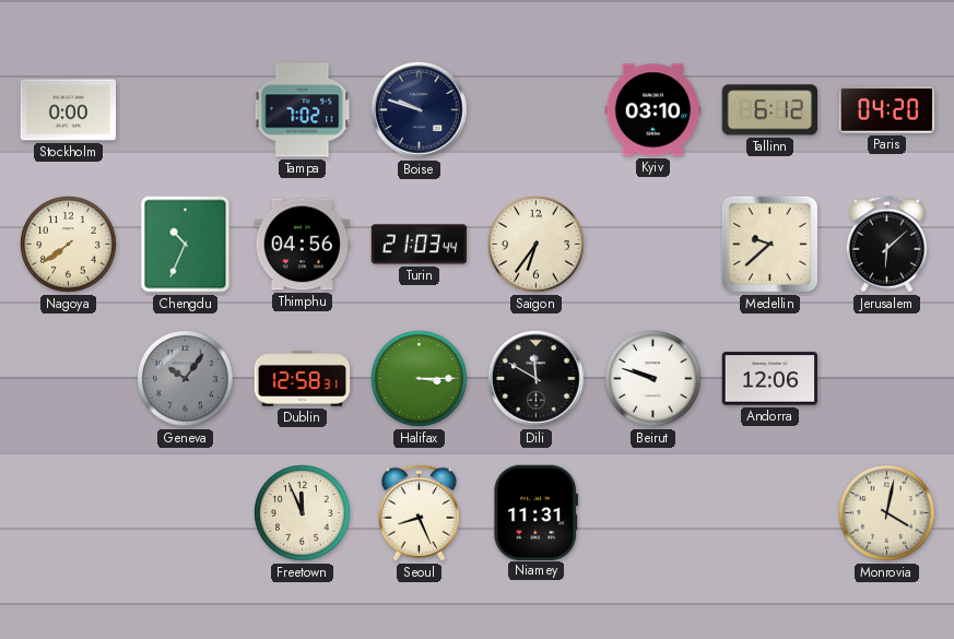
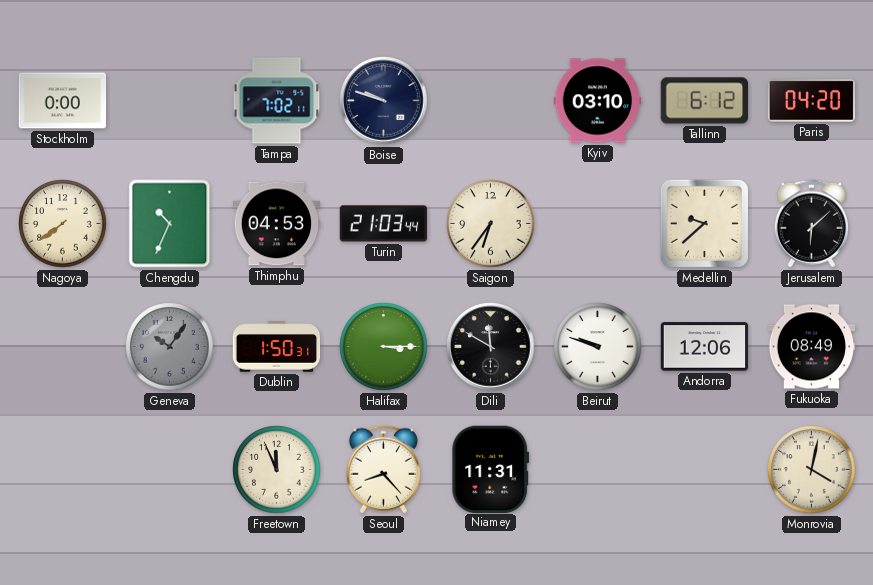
Thimphu: 04:56 -> 04:53
Dublin: 12:58 -> 1:50
Fukuoka: none -> 08:49
Seoul: 8:26 -> 8:23
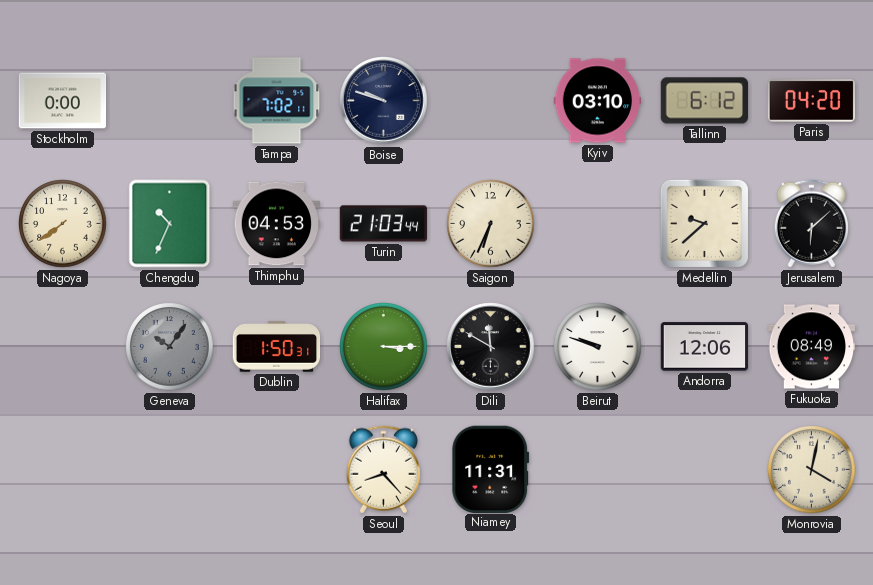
Saigon: 6:36 -> 6:34
Freetown: 11:56 -> none
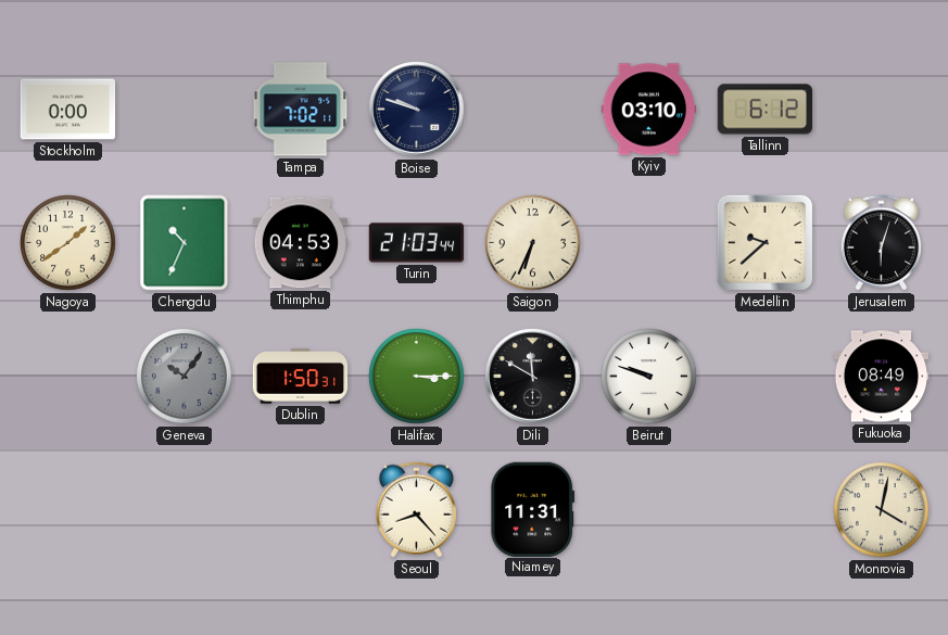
Paris: 04:20 -> none
Nagoya: 7:39 -> 1:39
Jerusalem: 6:08 -> 6:03
Andorra: 12:06 -> none
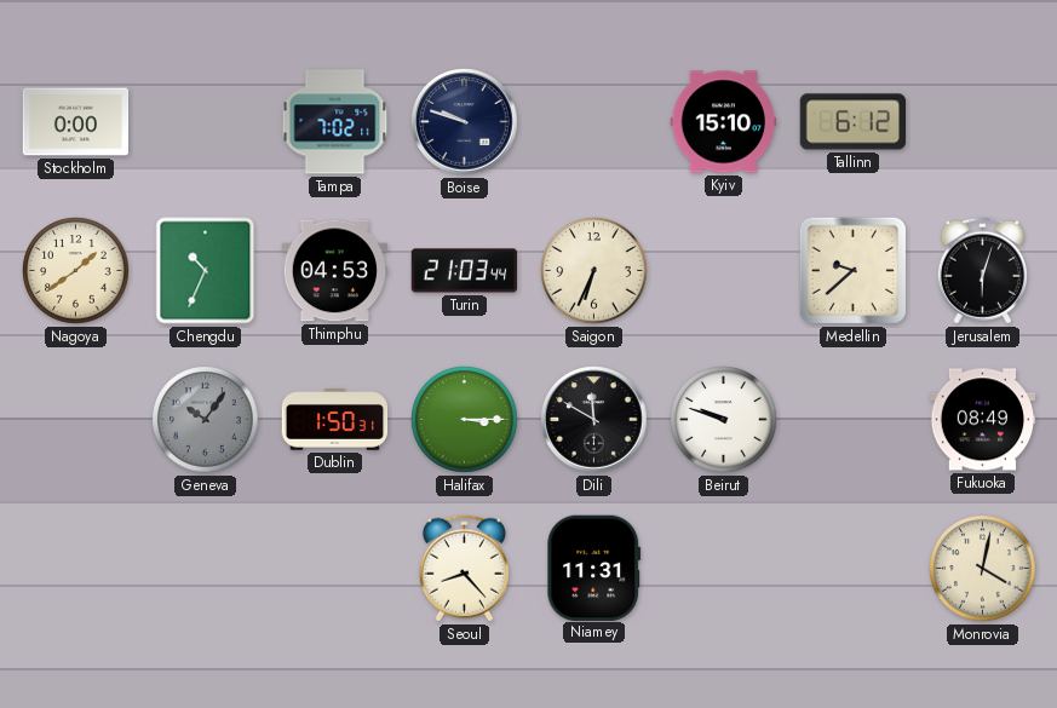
Kyiv: 03:10 -> 15:10
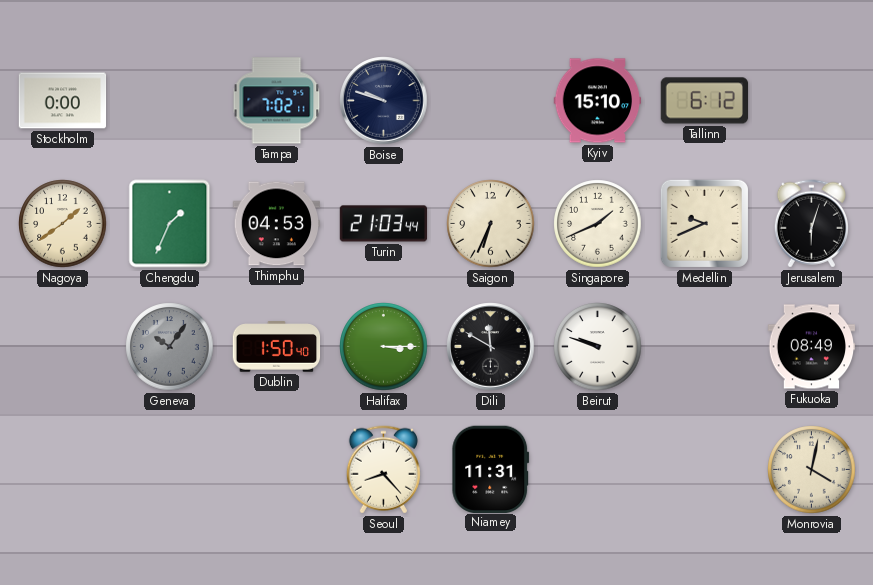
Chengdu: 10:34 -> 1:34
Singapore: none -> 1:41
Medellin: 9:38 -> 9:41
Dublin: 1:50:31 -> 1:50:40
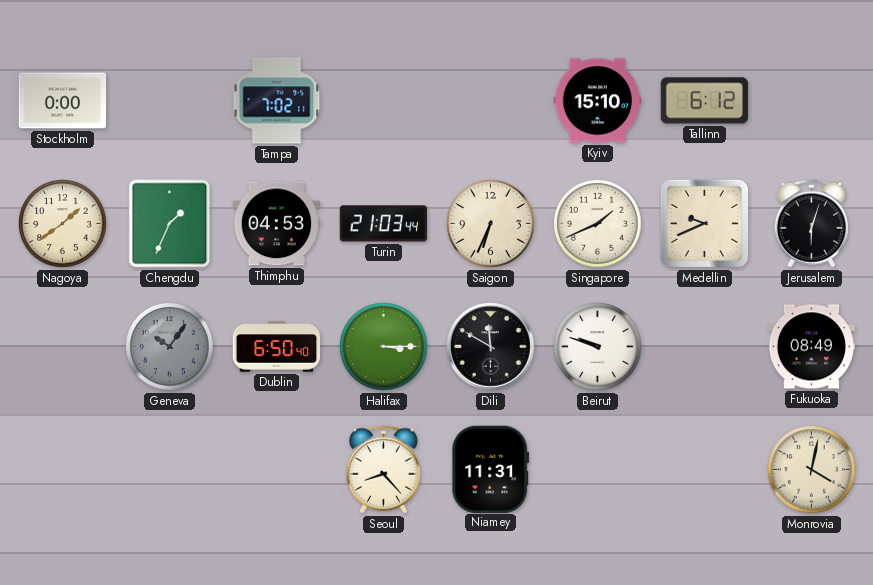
Boise: 9:48 -> none
Dublin: 1:50 -> 6:50
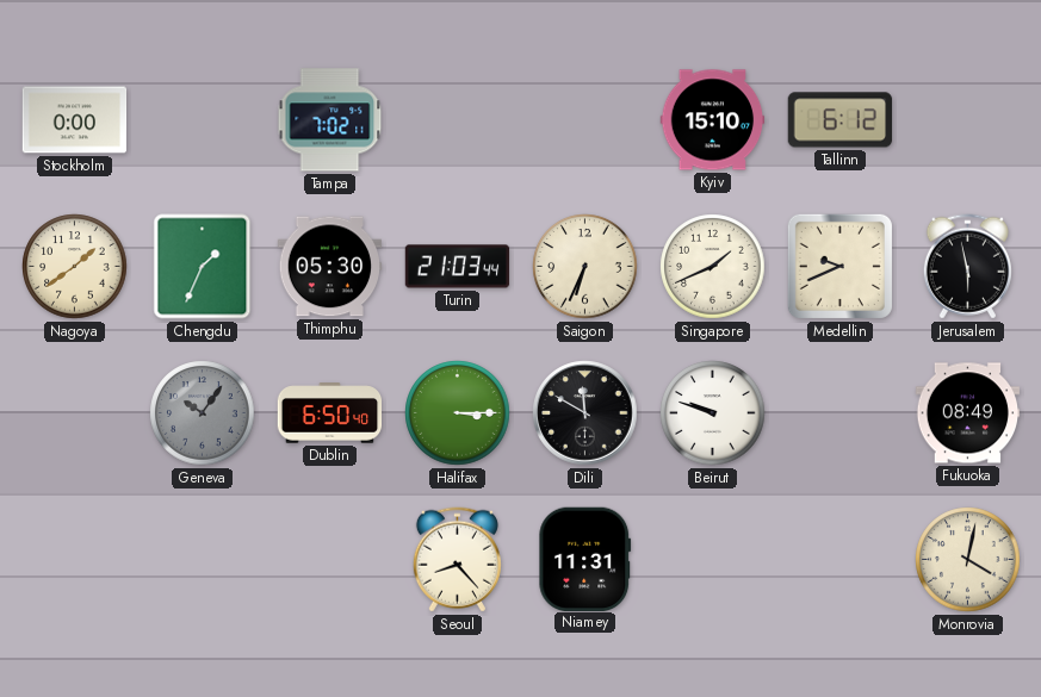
Thimphu: 04:53 -> 05:30
Jerusalem: 6:03 -> 5:58
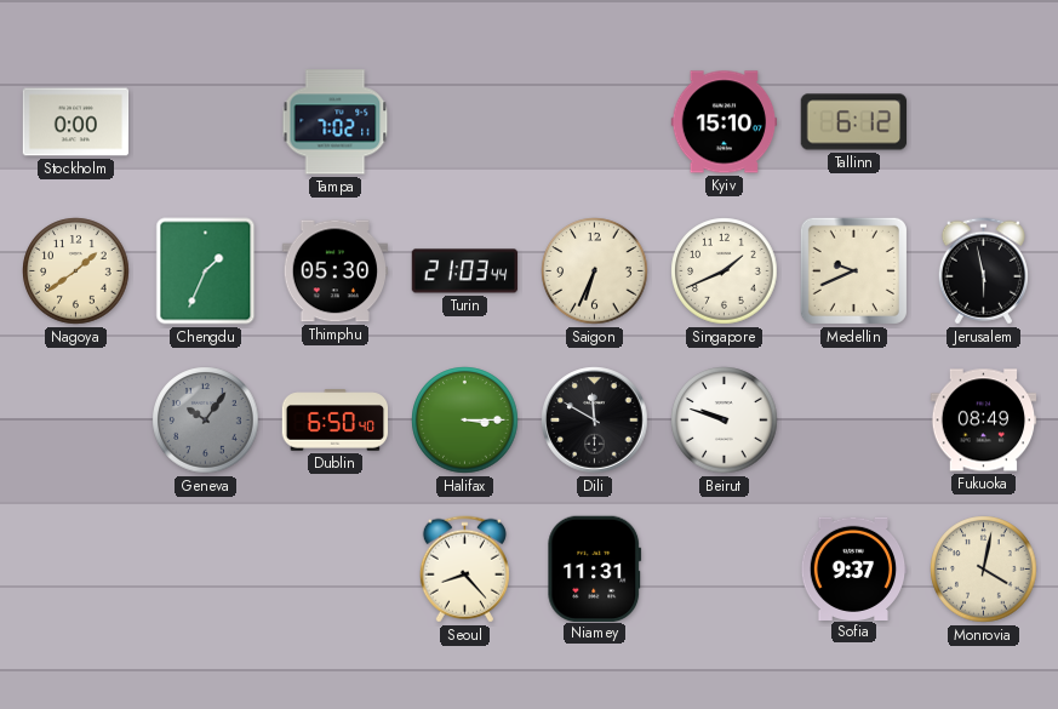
Sofia: none -> 9:37
